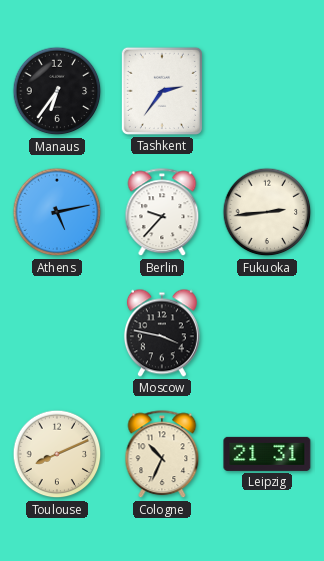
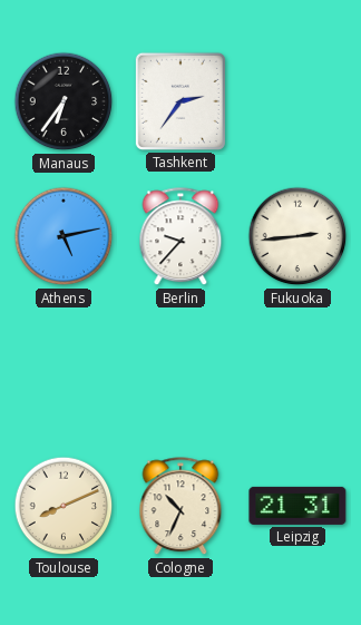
Moscow: 3:47 -> none
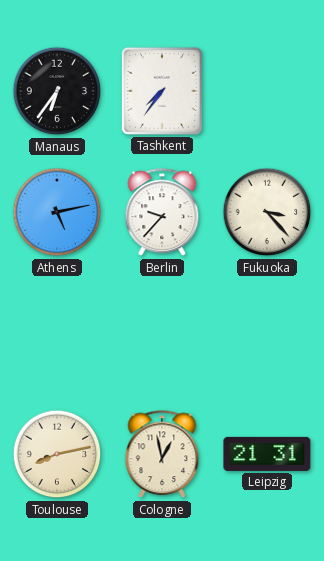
Tashkent: 2:36 -> 7:36
Fukuoka: 2:44 -> 3:23
Toulouse: 8:11 -> 8:13
Cologne: 10:34 -> 12:58
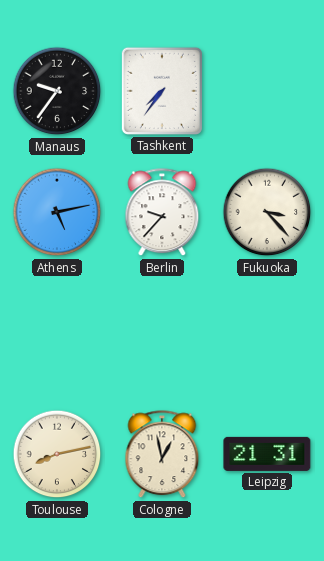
Manaus: 6:36 -> 9:36
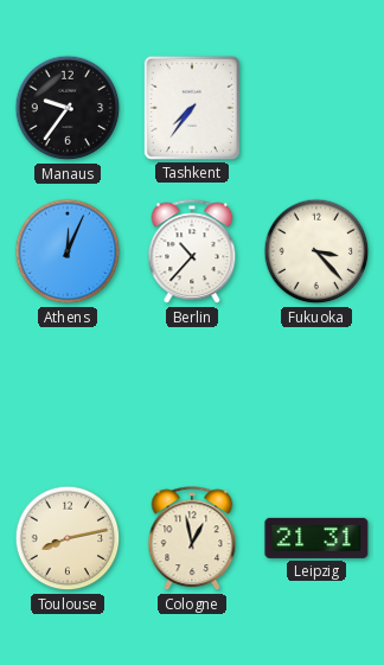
Athens: 5:13 -> 12:04
Berlin: 9:37 -> 10:37
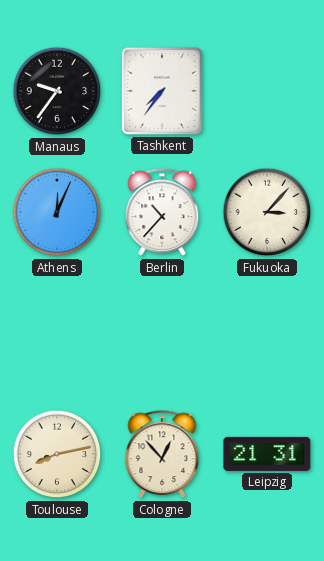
Fukuoka: 3:23 -> 3:07
Cologne: 12:58 -> 12:53
